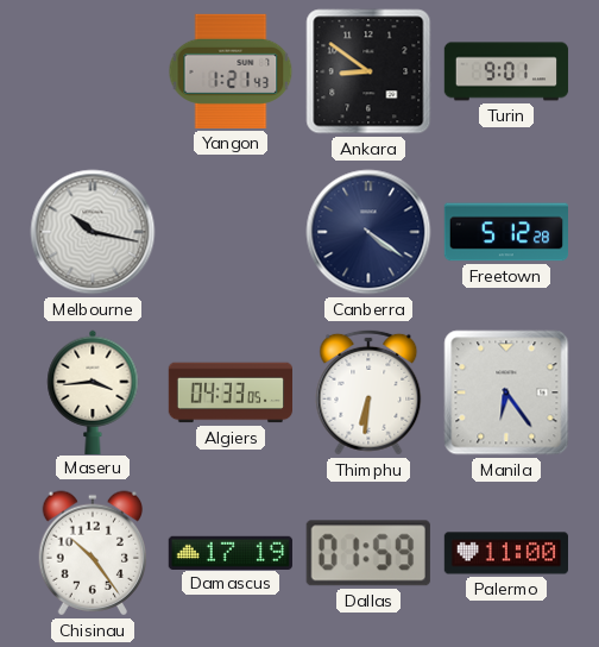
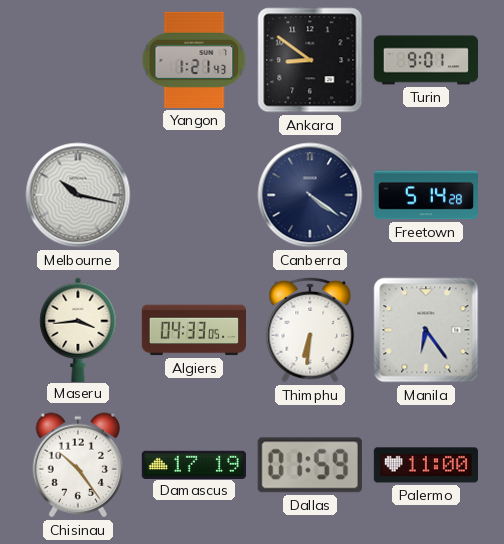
Freetown: 5:12 -> 5:14
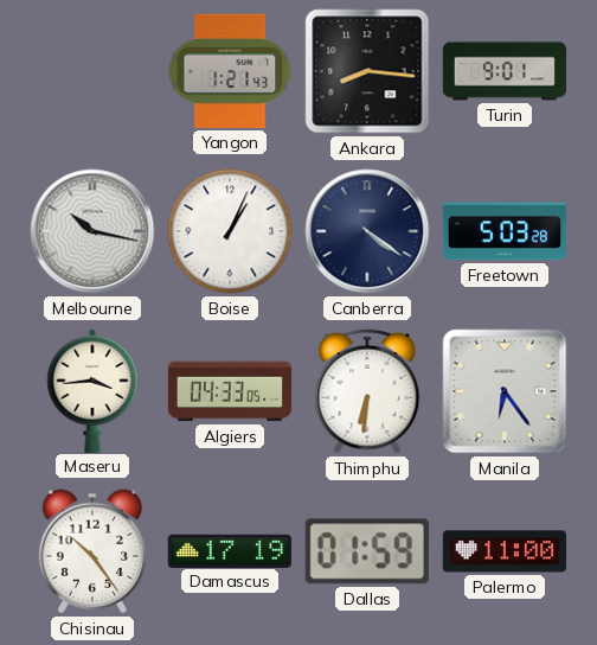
Ankara: 8:51 -> 8:16
Boise: none -> 1:04
Freetown: 5:14 -> 5:03
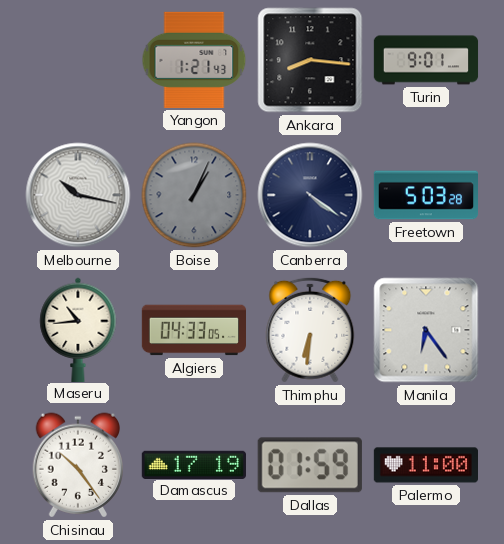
Boise dial: white -> grey
Maseru: 3:44 -> 10:44
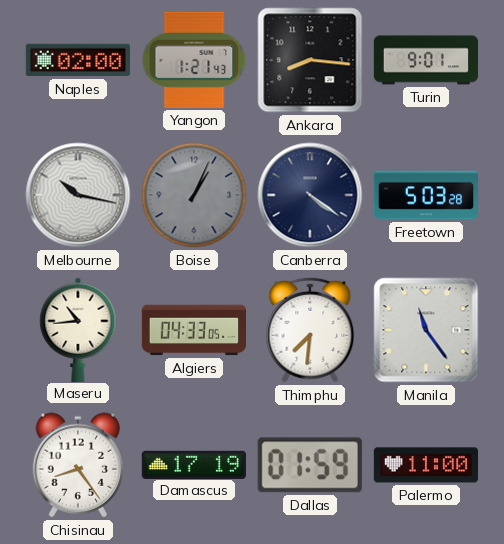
Naples: none -> 02:00
Thimphu: 6:31 -> 7:31
Manila: 6:24 -> 11:24
Chisinau: 10:24 -> 8:24
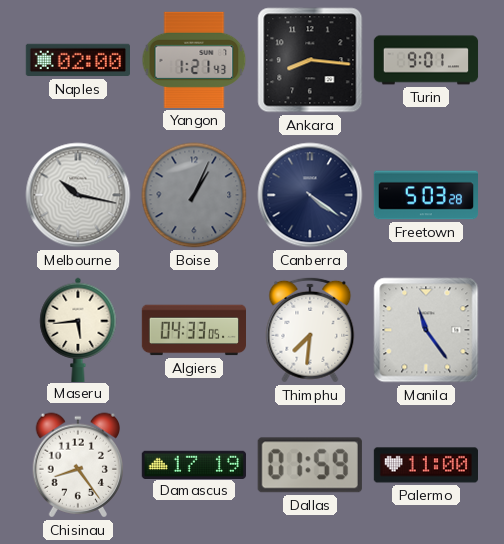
Maseru: 10:44 -> 5:44
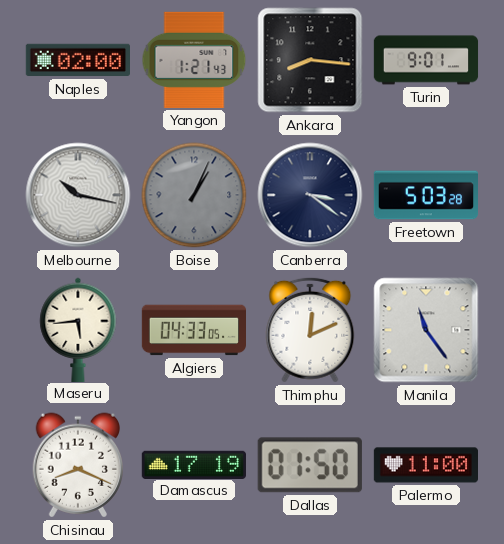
Canberra: 4:21 -> 3:21
Thimphu: 7:31 -> 12:11
Chisinau: 8:24 -> 8:19
Dallas: 01:59 -> 01:50
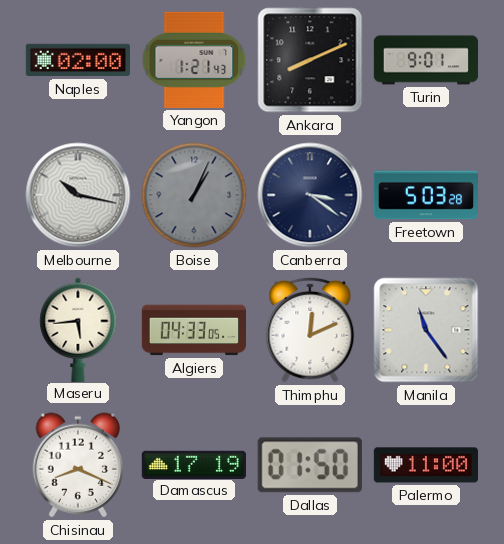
Ankara: 8:16 -> 8:11
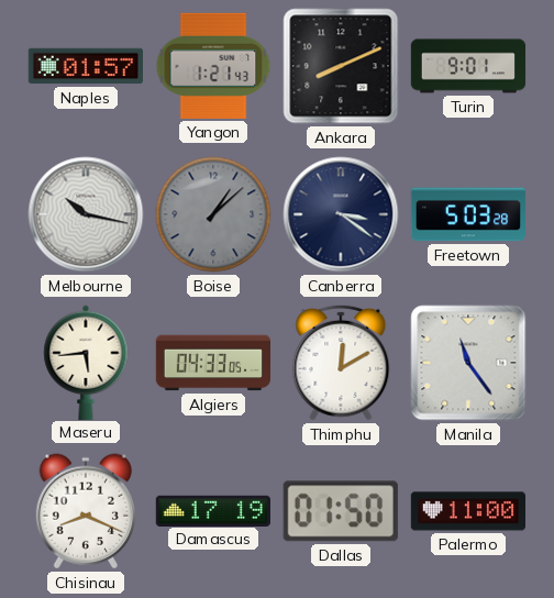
Naples: 02:00 -> 01:57
Boise: 1:04 -> 1:08
Thimphu: 12:11 -> 12:10
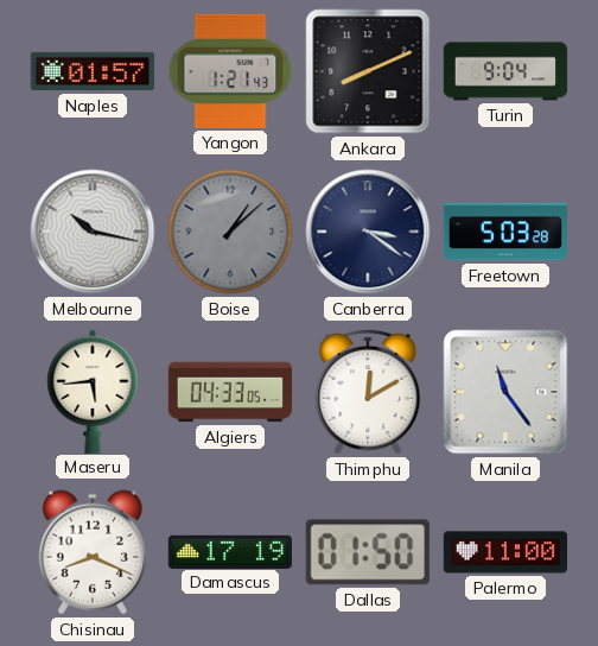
Turin: 9:01 -> 9:04
